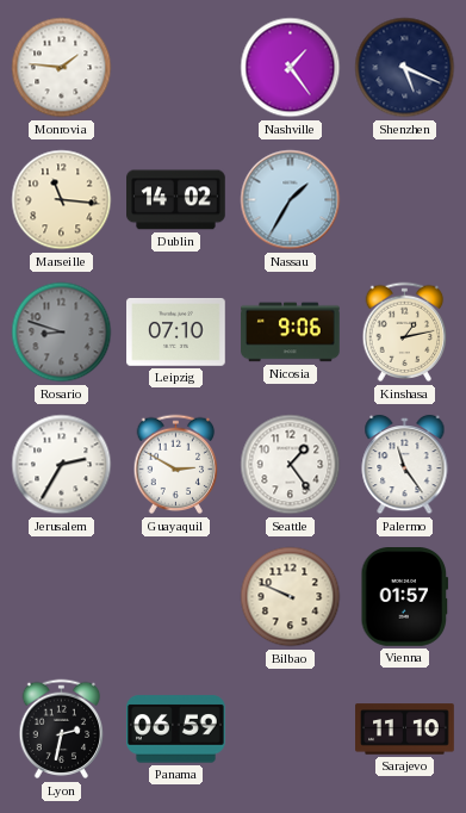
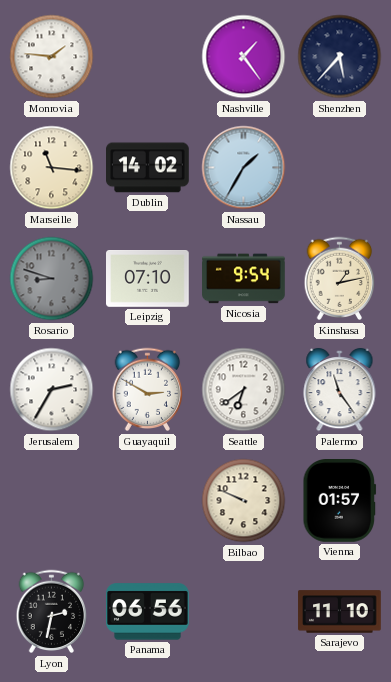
Shenzhen: 5:19 -> 5:37
Nicosia: 9:06 -> 9:54
Seattle: 1:24 -> 6:39
Panama: 06:59 -> 06:56
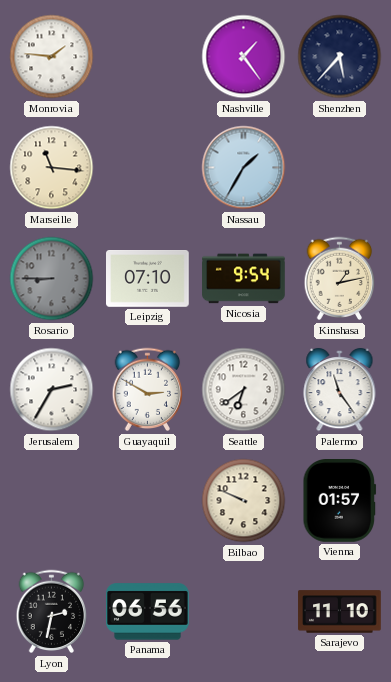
Dublin: 14:02 -> none
Rosario: 8:48 -> 8:45
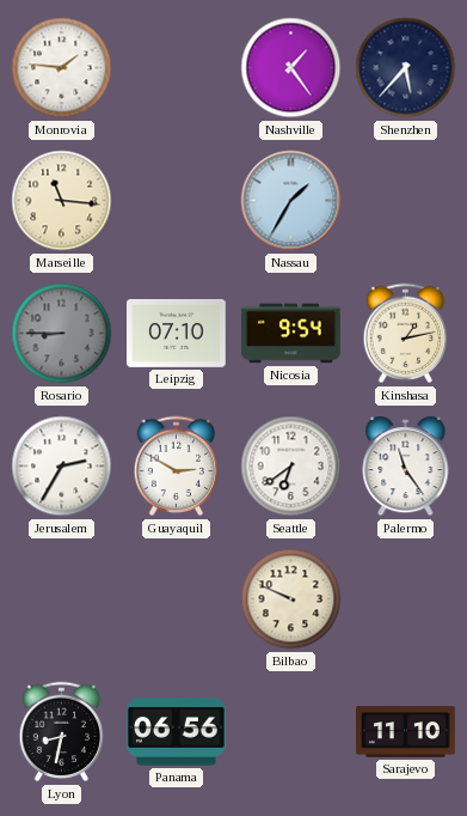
Vienna: 01:57 -> none
Lyon: 2:32 -> 8:32
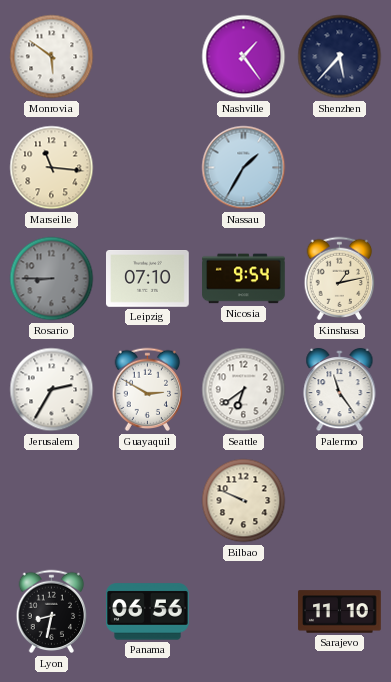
Monrovia: 1:46 -> 5:51
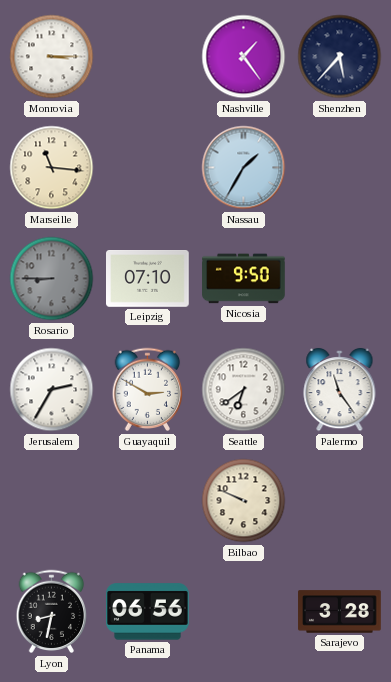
Monrovia: 5:51 -> 3:15
Nicosia: 9:54 -> 9:50
Kinshasa: 1:13 -> none
Sarajevo: 11:10 -> 3:28
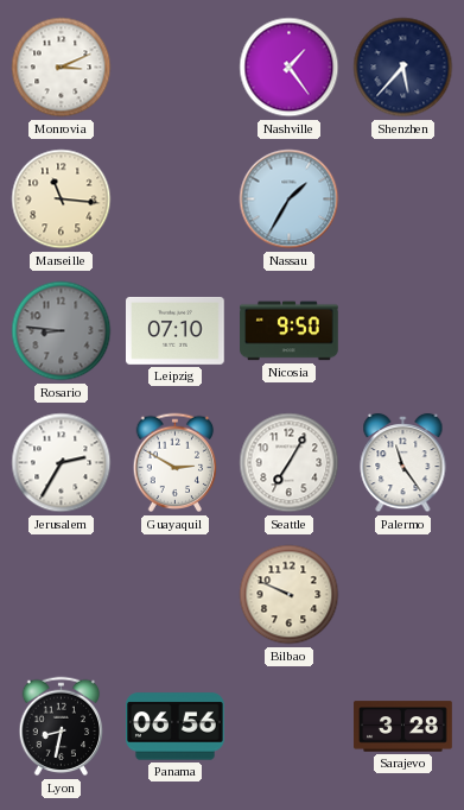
Monrovia: 3:15 -> 3:11
Rosario: 8:45 -> 8:46
Seattle: 6:39 -> 7:05
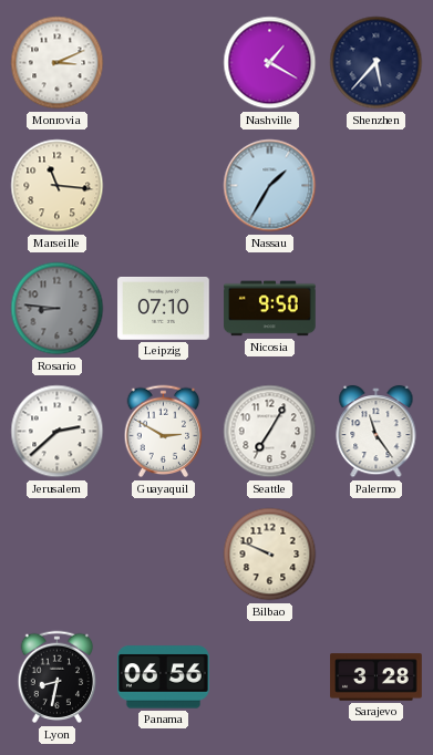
Nashville: 1:24 -> 1:20
Jerusalem: 2:35 -> 2:38
